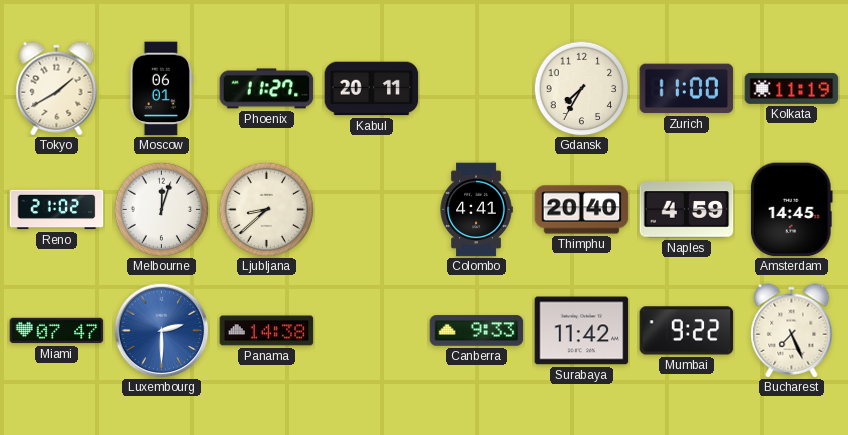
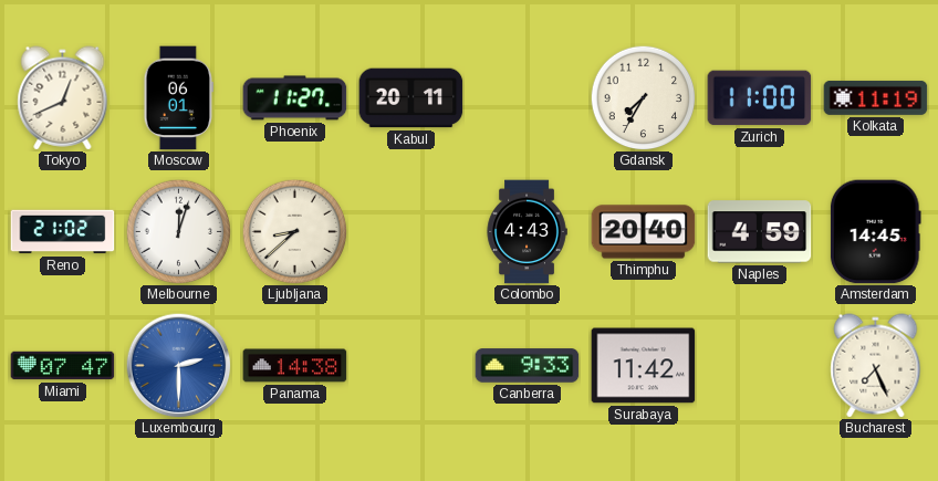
Tokyo: 1:40 -> 12:41
Colombo: 4:41 -> 4:43
Mumbai: 9:22 -> none
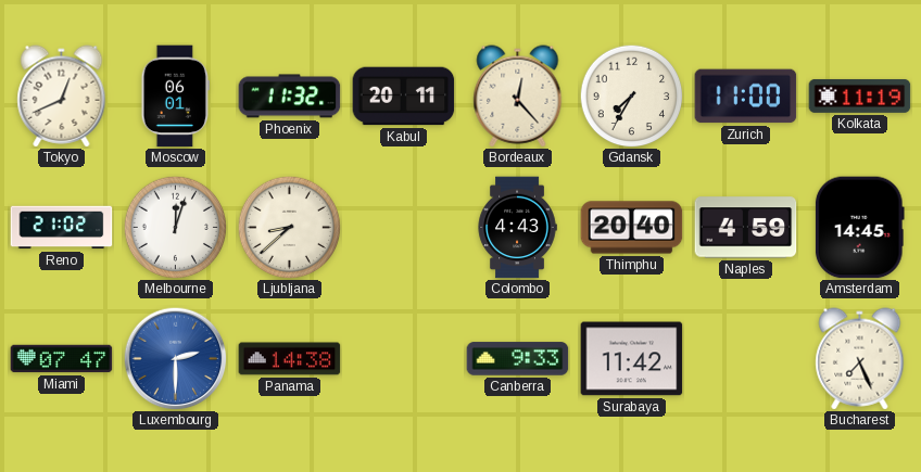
Phoenix: 11:27 -> 11:32
Bordeaux: none -> 12:23
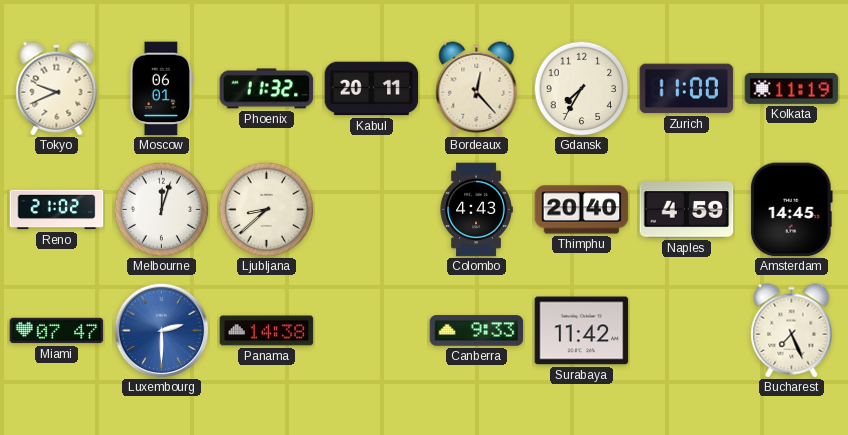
Tokyo: 12:41 -> 9:41
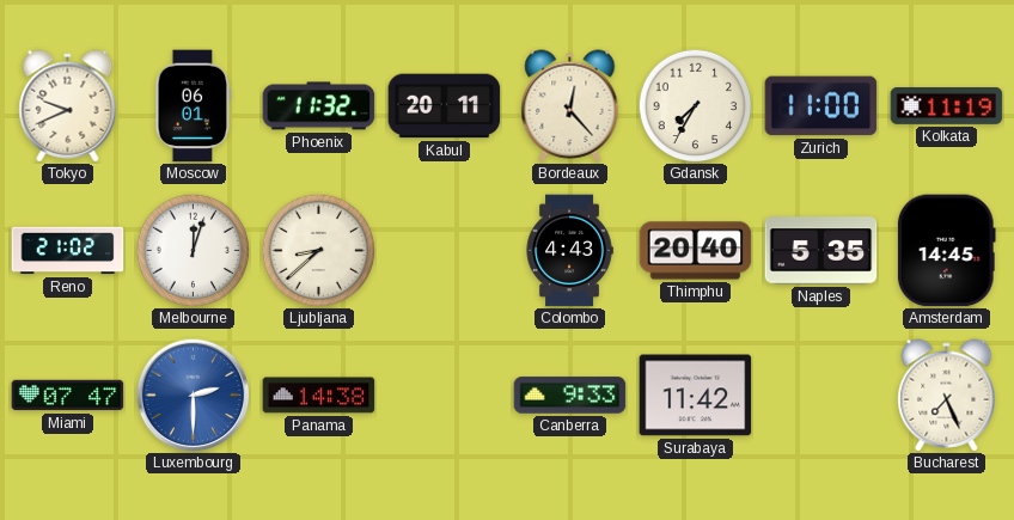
Naples: 4:59 -> 5:35
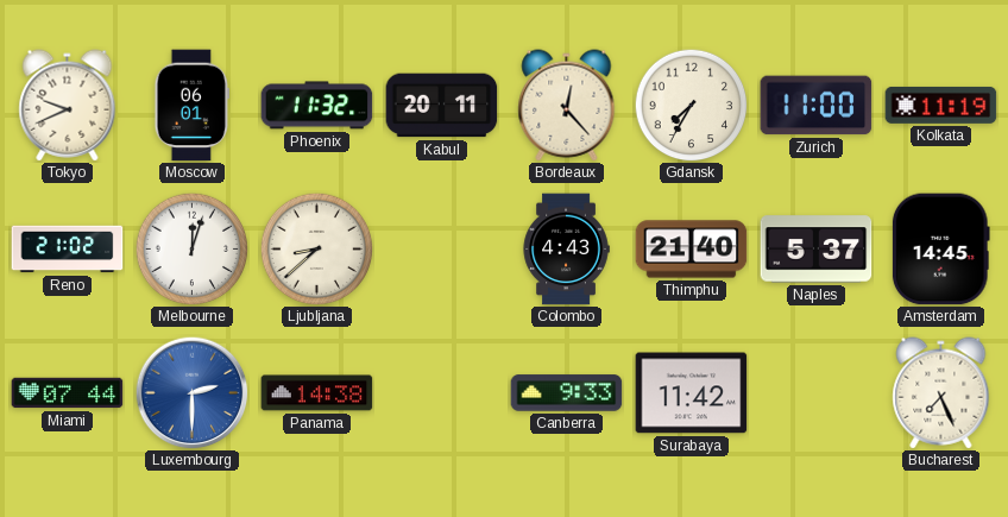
Thimphu: 20:40 -> 21:40
Naples: 5:35 -> 5:37
Miami: 07:47 -> 07:44
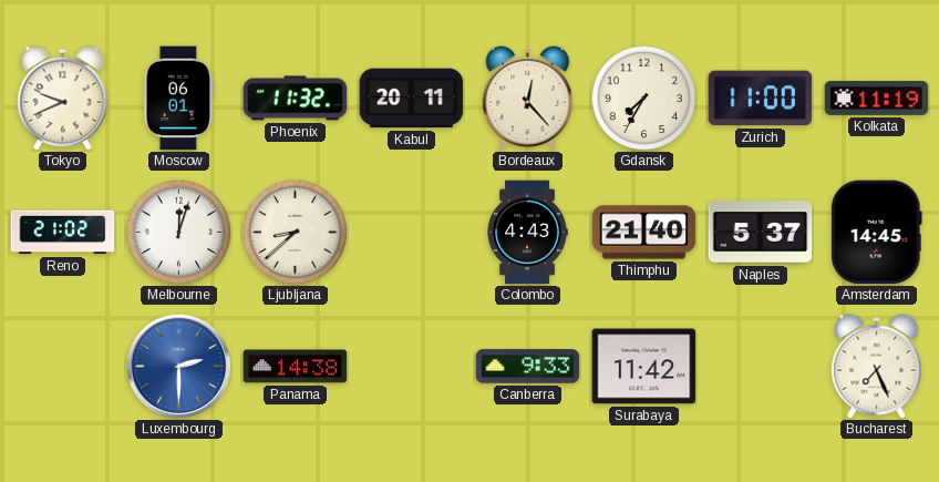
Miami: 07:44 -> none
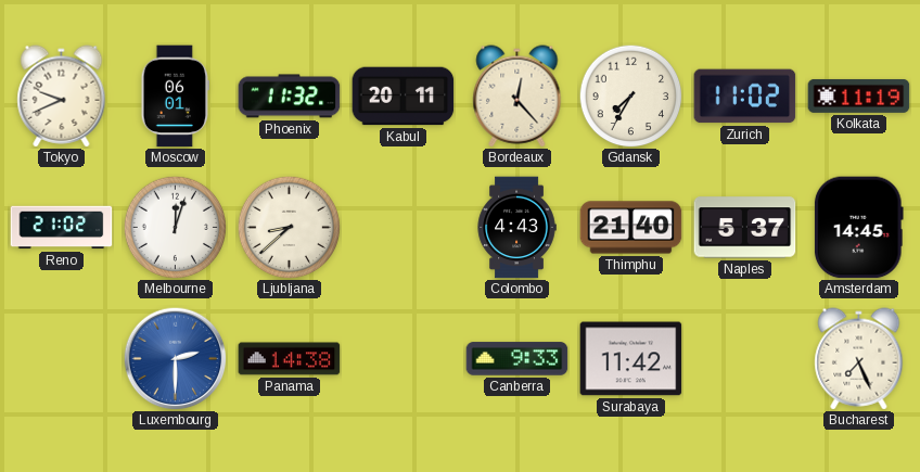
Zurich: 11:00 -> 11:02
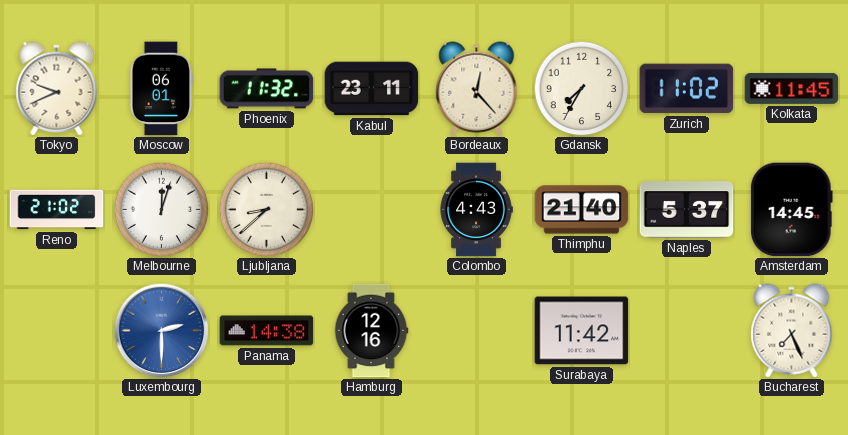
Kabul: 20:11 -> 23:11
Kolkata: 11:19 -> 11:45
Hamburg: none -> 12:16
Canberra: 9:33 -> none
